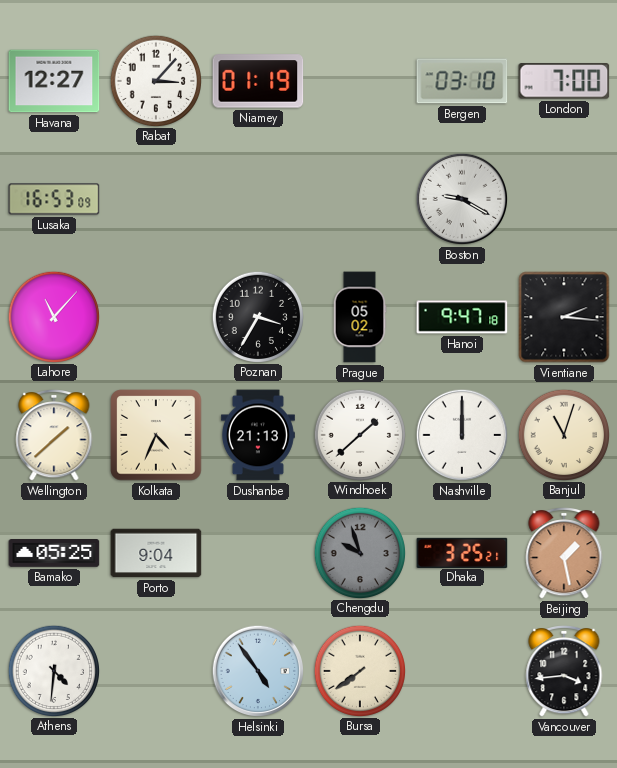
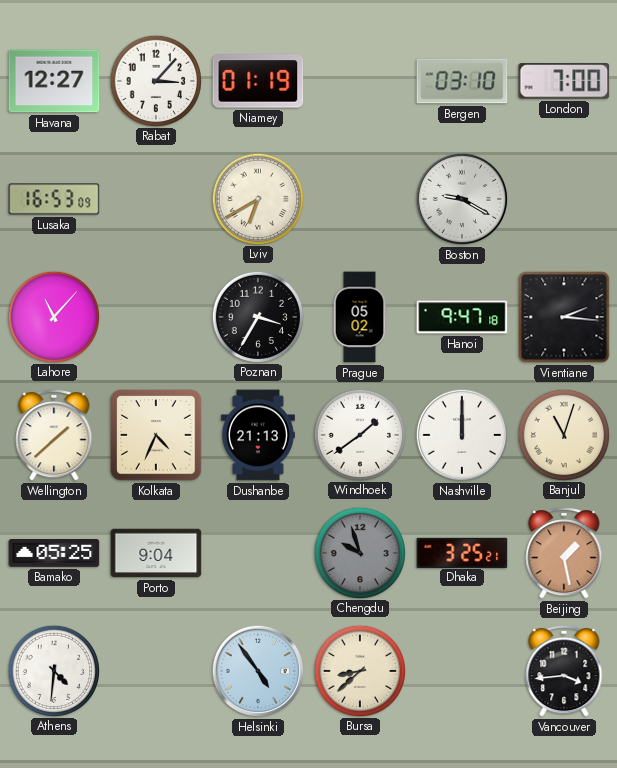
Lviv: none -> 6:40
Windhoek: 1:38 -> 1:39
Bursa: 7:39 -> 8:38
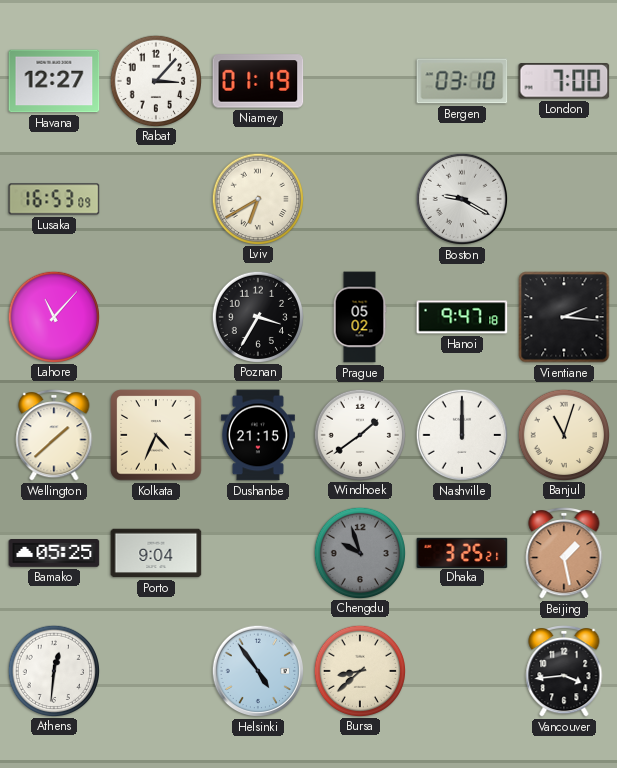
Dushanbe: 21:13 -> 21:15
Athens: 4:31 -> 12:31
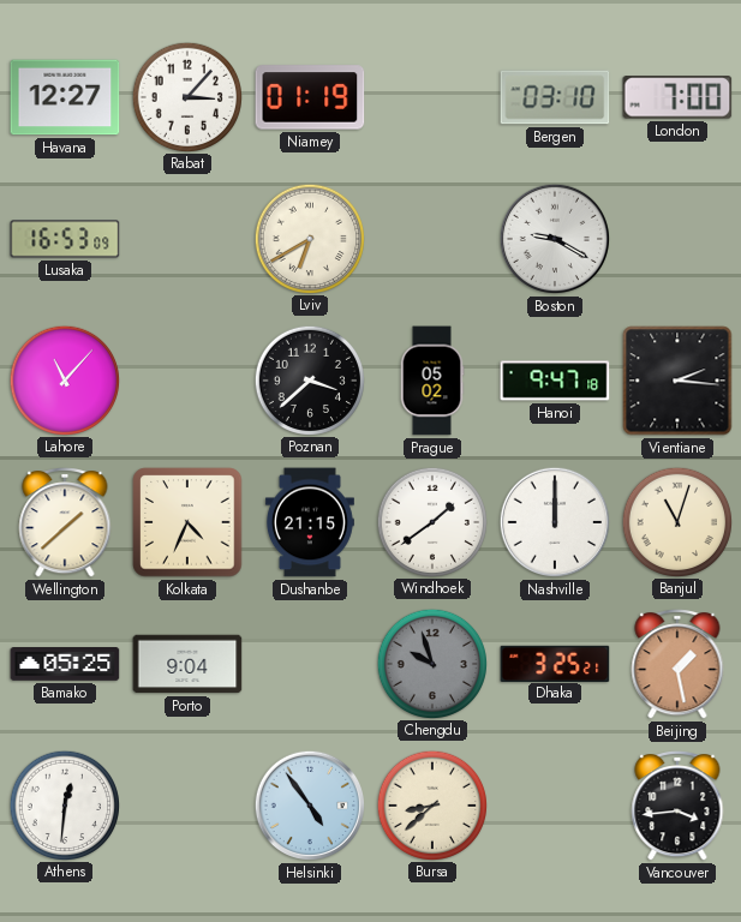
Poznan: 3:35 -> 3:38
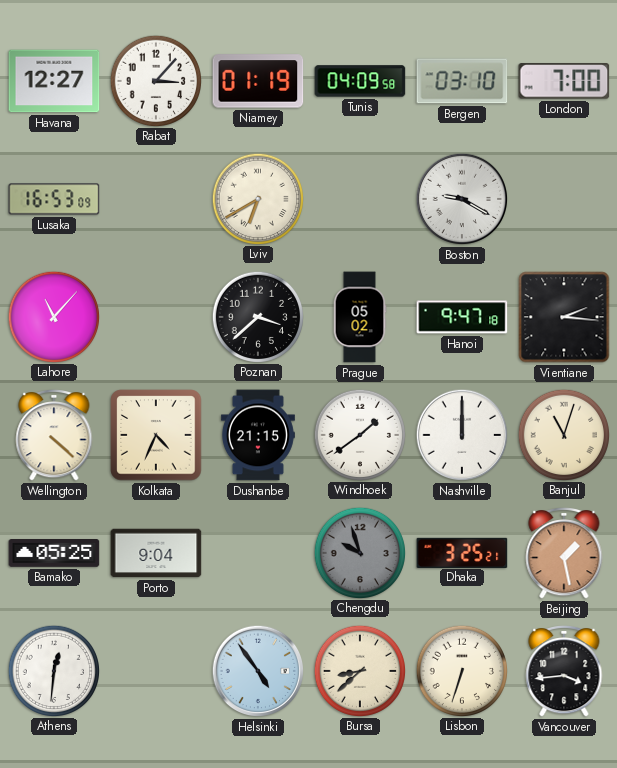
Tunis: none -> 04:09
Wellington: 1:38 -> 4:22
Lisbon: none -> 6:33
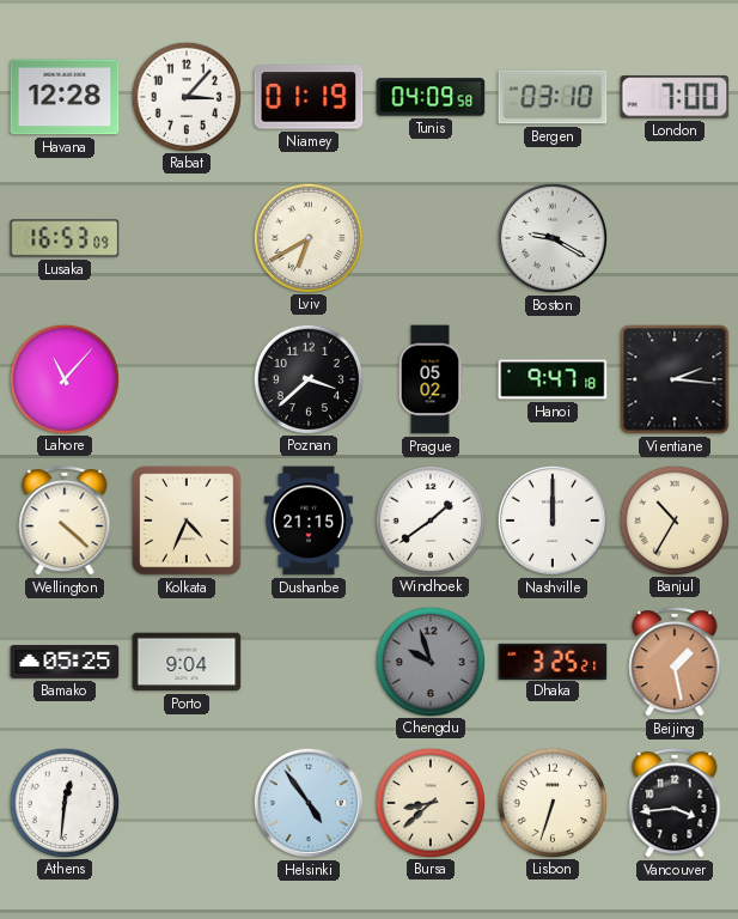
Havana: 12:27 -> 12:28
Banjul: 11:03 -> 10:35
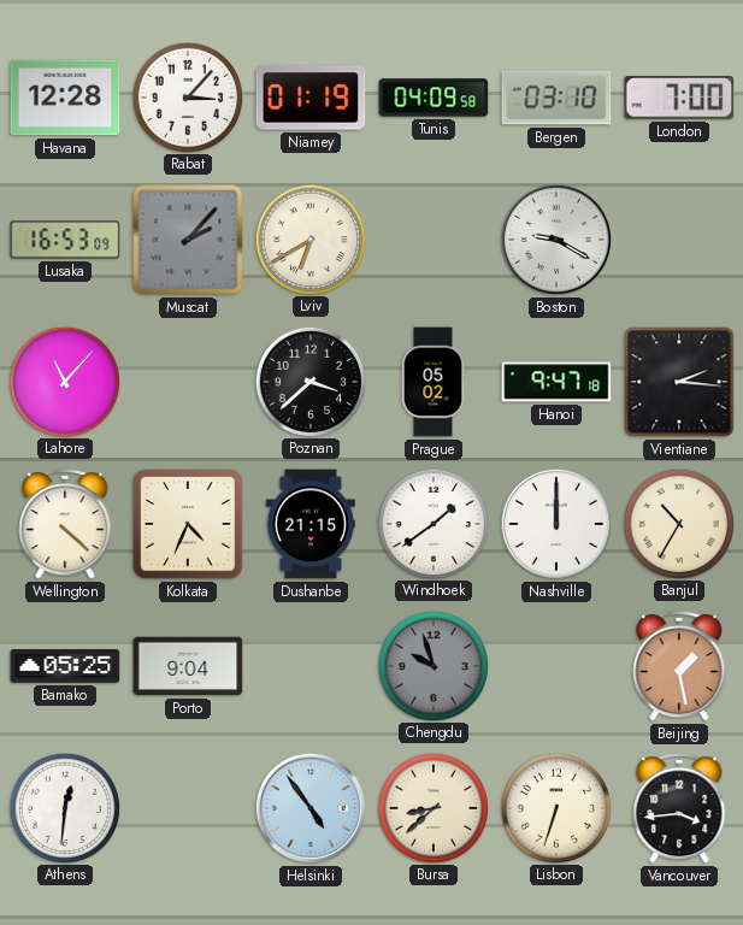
Muscat: none -> 2:07
Dhaka: 3:25 -> none
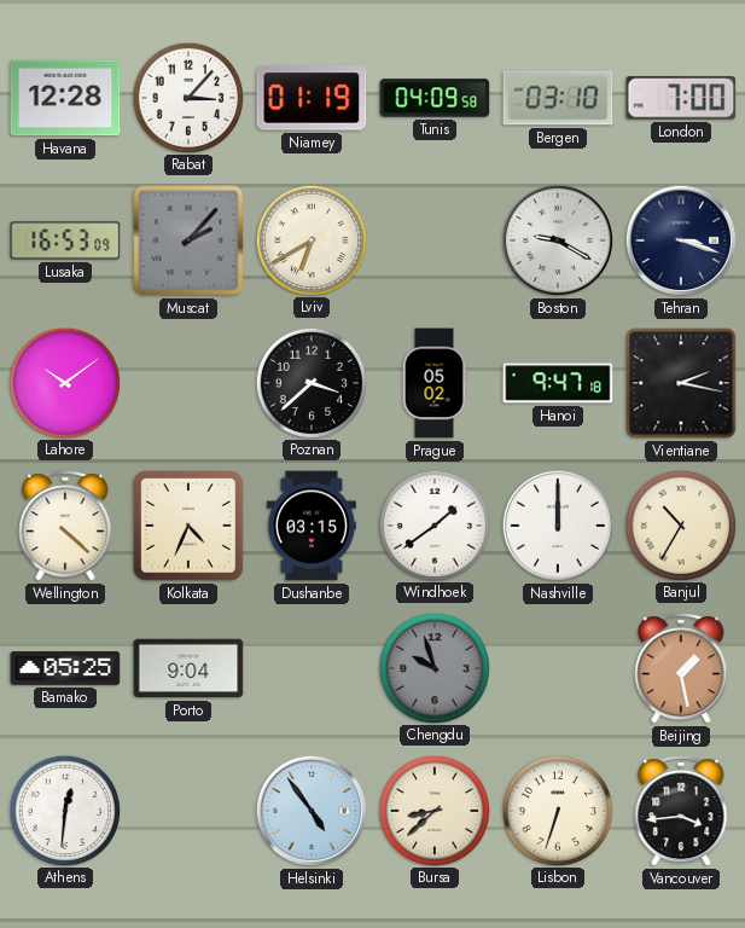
Tehran: none -> 3:18
Lahore: 11:07 -> 10:09
Vientiane: 2:16 -> 2:17
Dushanbe: 21:15 -> 03:15
